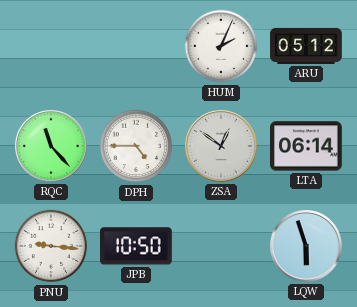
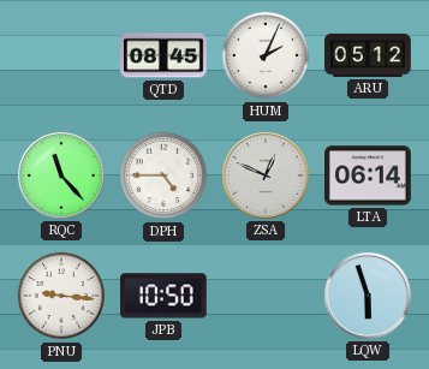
QTD: none -> 08:45
ZSA: 12:51 -> 12:49
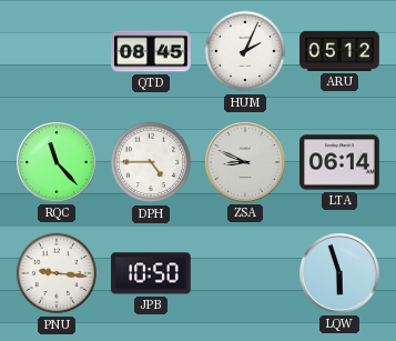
ZSA: 12:49 -> 8:49
